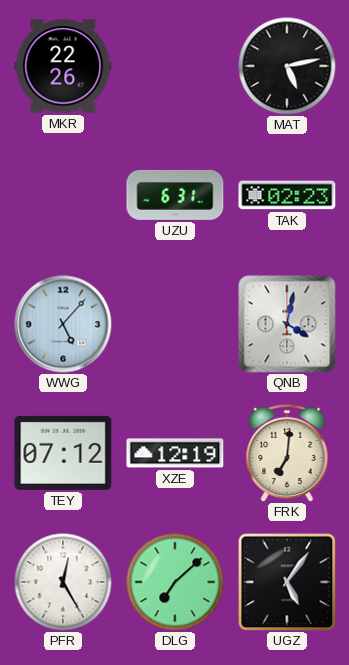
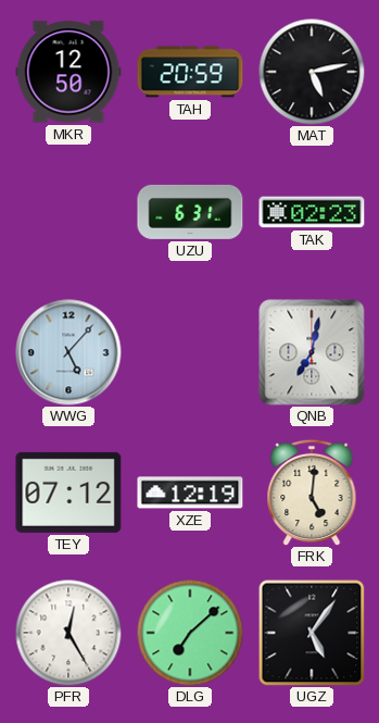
MKR: 22:26 -> 12:50
TAH: none -> 20:59
QNB: 4:02 -> 7:02
FRK: 7:01 -> 5:01
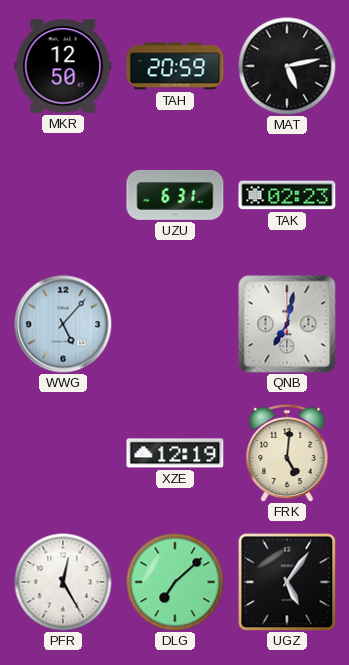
TEY: 07:12 -> none
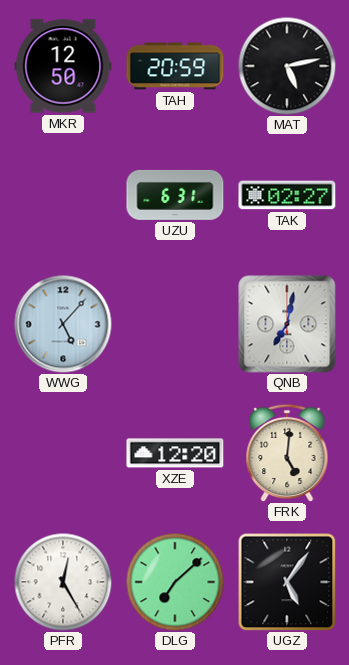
TAK: 02:23 -> 02:27
XZE: 12:19 -> 12:20
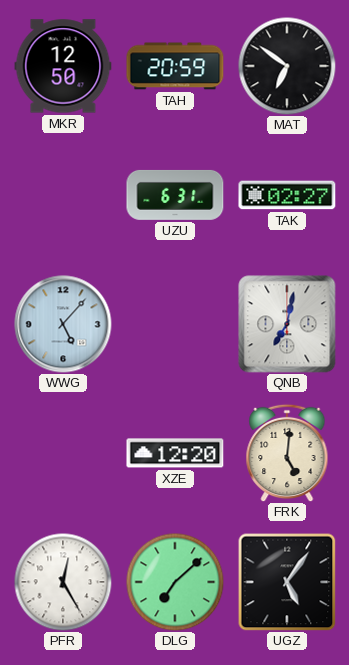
MAT: 5:13 -> 6:51
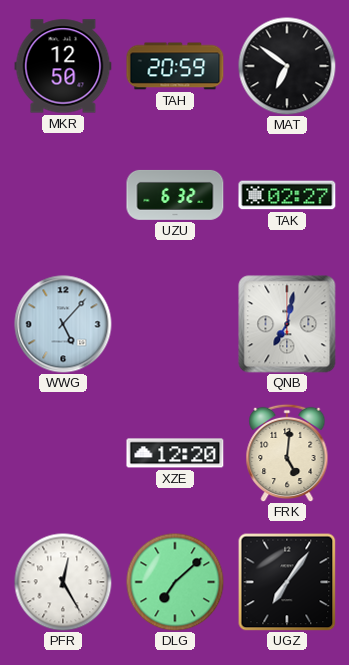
UZU: 6:31 -> 6:32
UGZ: 5:06 -> 7:06
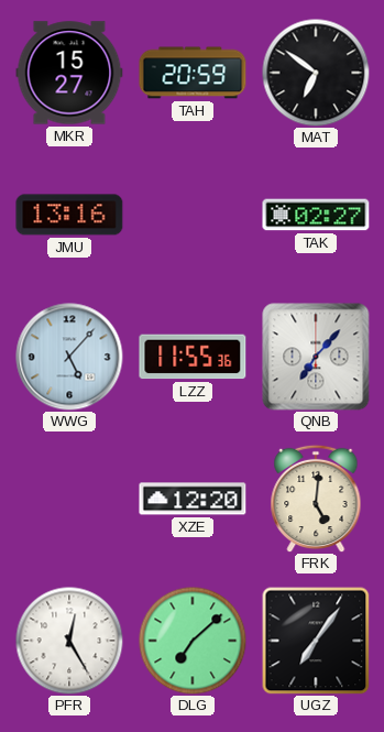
MKR: 12:50 -> 15:27
JMU: none -> 13:16
UZU: 6:32 -> none
LZZ: none -> 11:55
QNB: 7:02 -> 7:07
